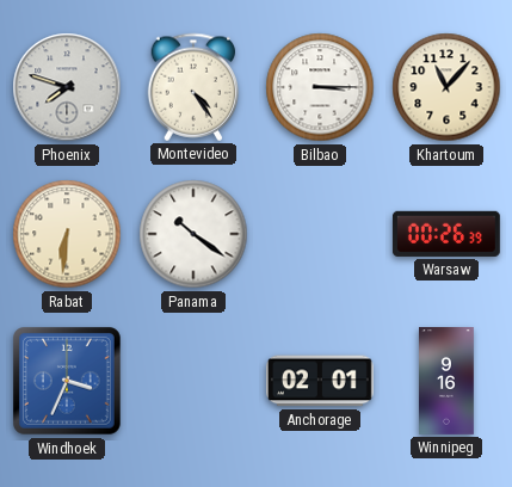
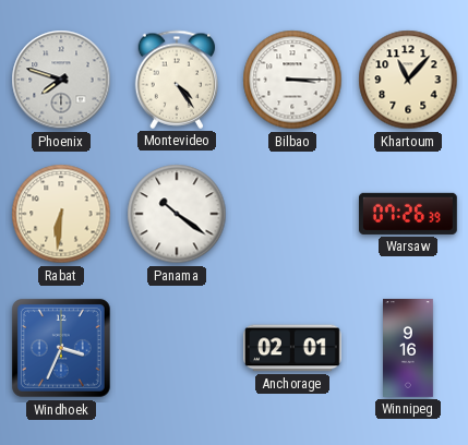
Warsaw: 00:26 -> 07:26
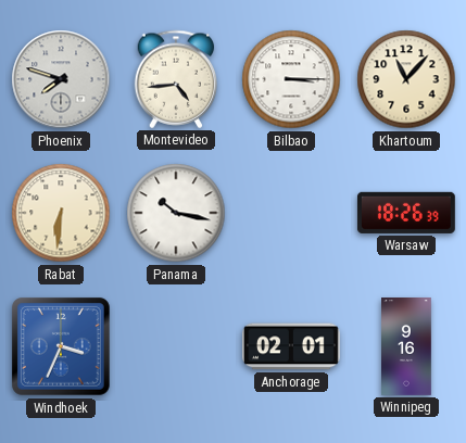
Montevideo: 4:24 -> 4:44
Panama: 10:21 -> 10:17
Warsaw: 07:26 -> 18:26
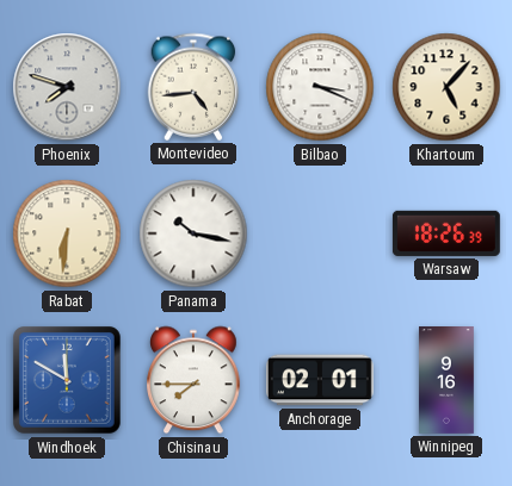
Bilbao: 3:15 -> 3:19
Khartoum: 11:07 -> 5:07
Windhoek: 3:34 -> 11:50
Chisinau: none -> 7:45
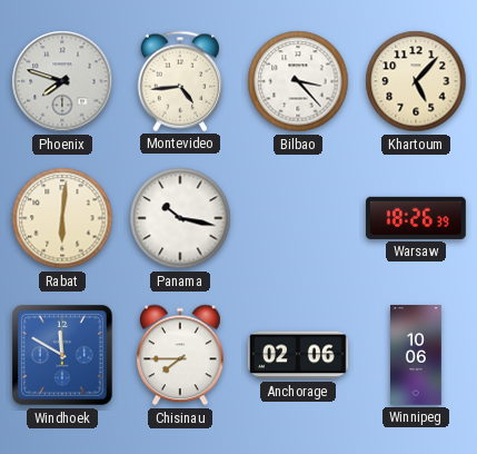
Bilbao: 3:19 -> 3:23
Rabat: 6:31 -> 6:01
Anchorage: 02:01 -> 02:06
Winnipeg: 9:16 -> 10:06
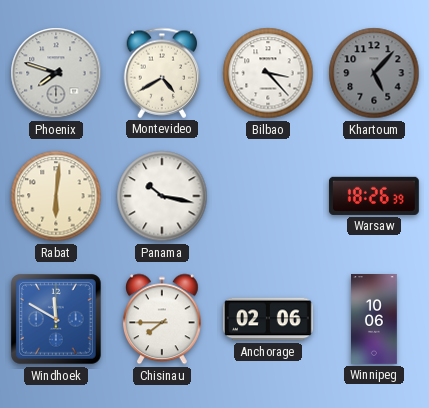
Montevideo: 4:44 -> 4:40
Khartoum dial: cream -> grey
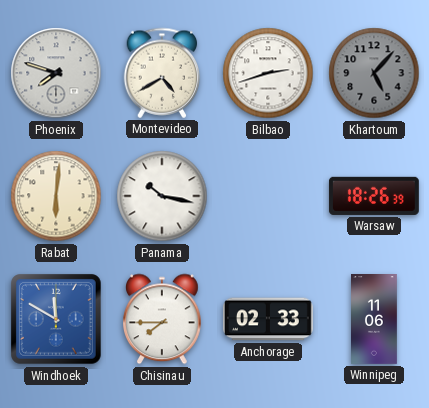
Bilbao: 3:23 -> 2:42
Anchorage: 02:06 -> 02:33
Winnipeg: 10:06 -> 11:06
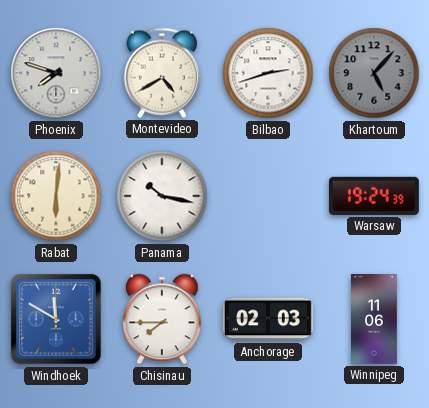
Warsaw: 18:26 -> 19:24
Anchorage: 02:33 -> 02:03
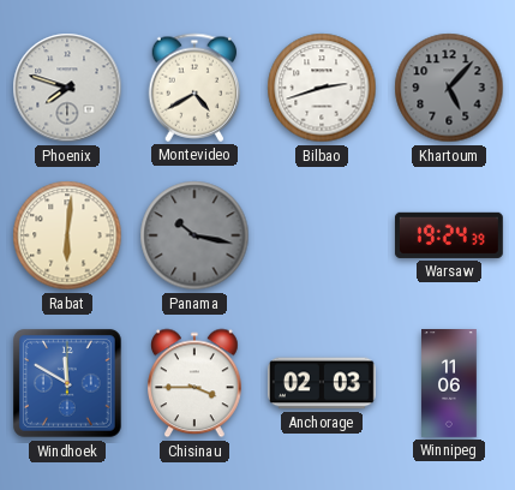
Panama dial: white -> grey
Chisinau: 7:45 -> 3:45
